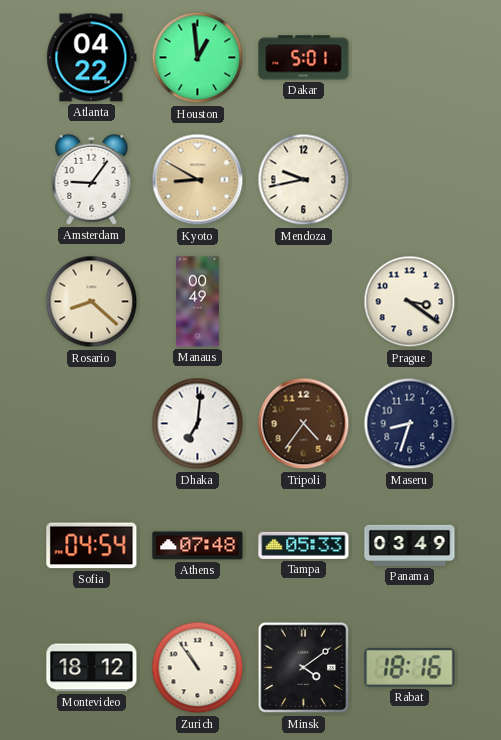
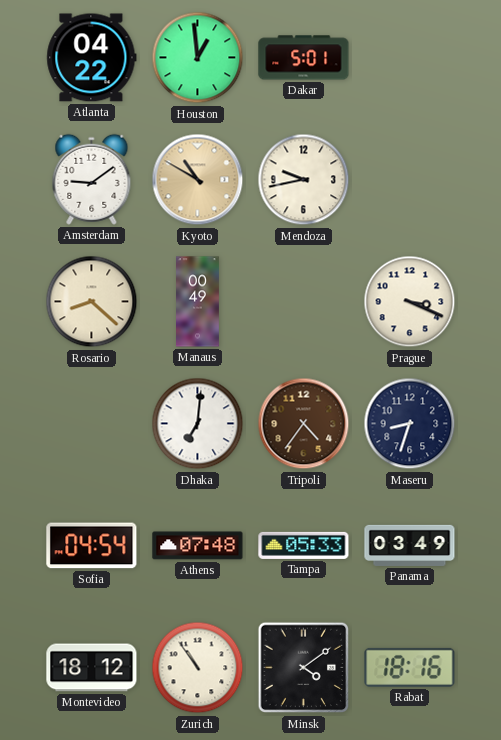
Amsterdam: 9:06 -> 9:09
Kyoto: 8:50 -> 10:50
Prague: 3:21 -> 3:19
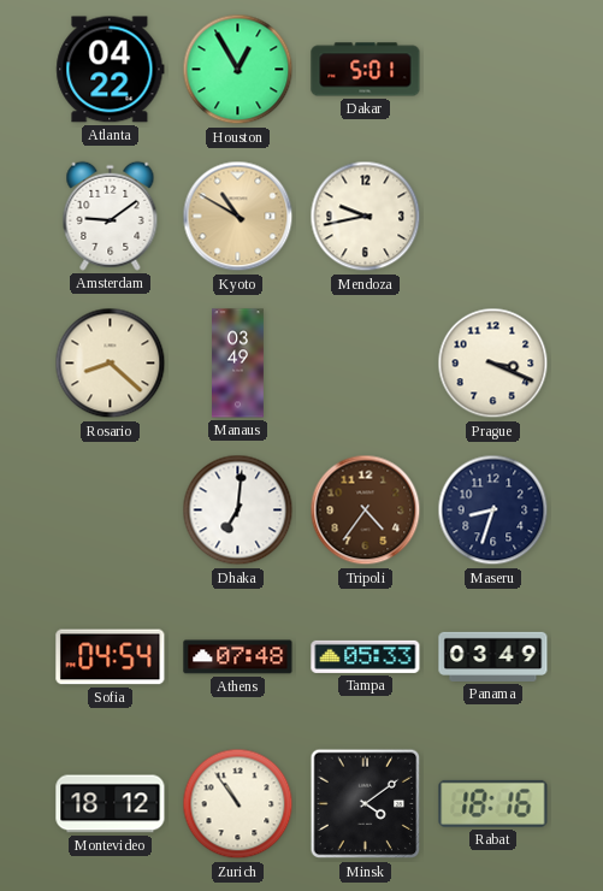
Houston: 12:59 -> 12:55
Manaus: 00:49 -> 03:49
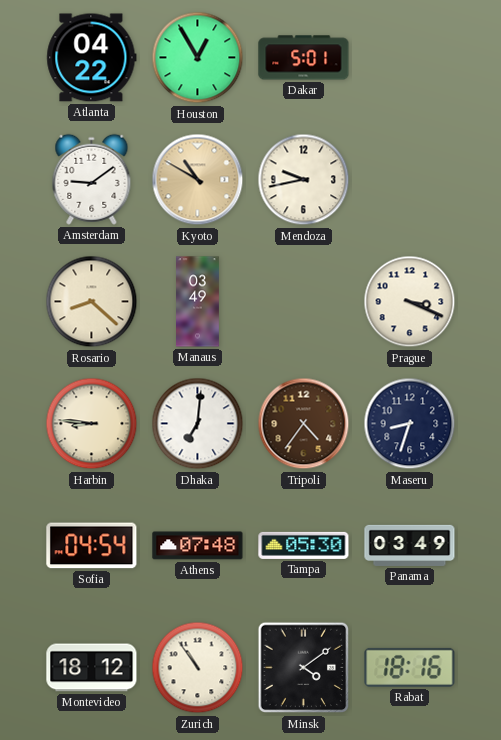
Harbin: none -> 8:46
Tampa: 05:33 -> 05:30
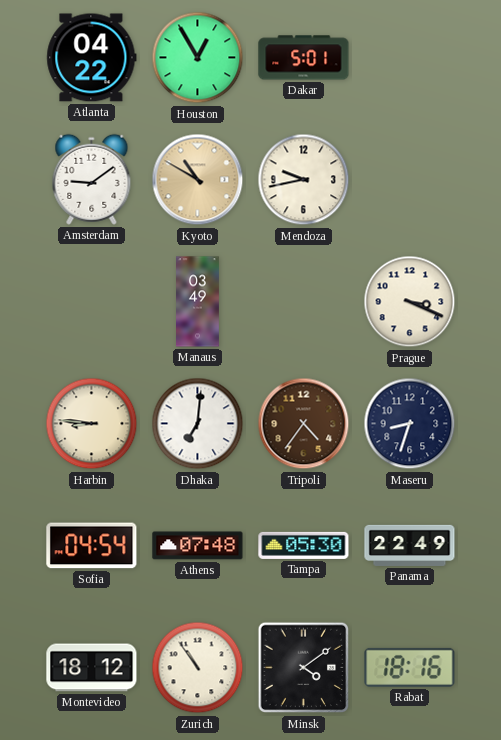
Rosario: 8:22 -> none
Panama: 03:49 -> 22:49
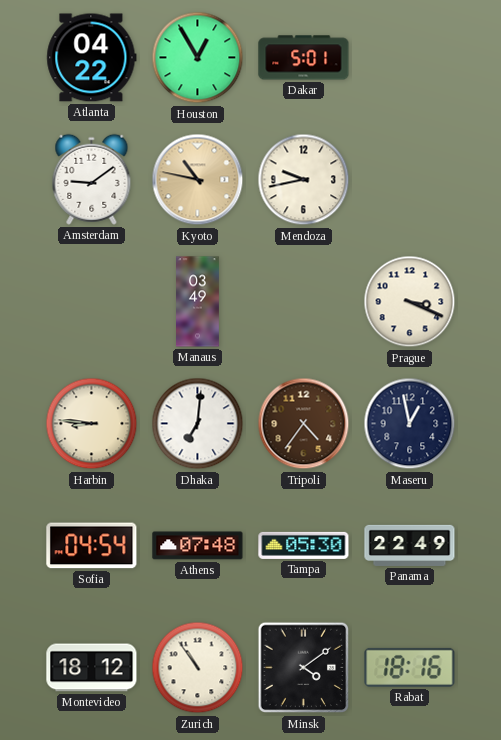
Kyoto: 10:50 -> 10:47
Maseru: 8:33 -> 12:58
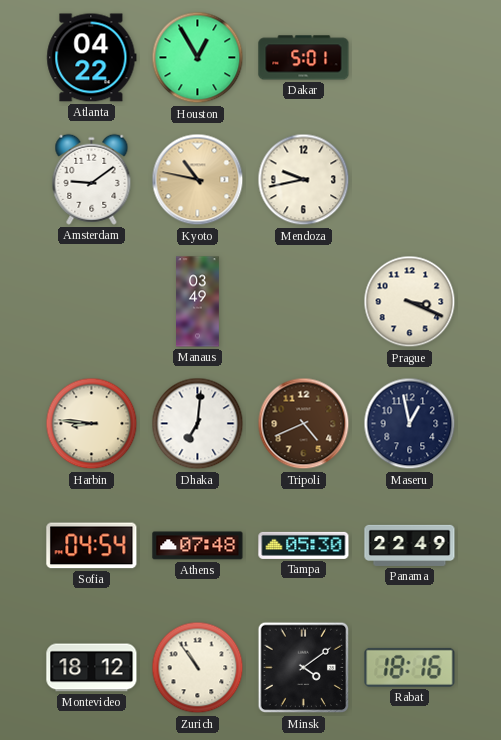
Tripoli: 4:36 -> 4:41
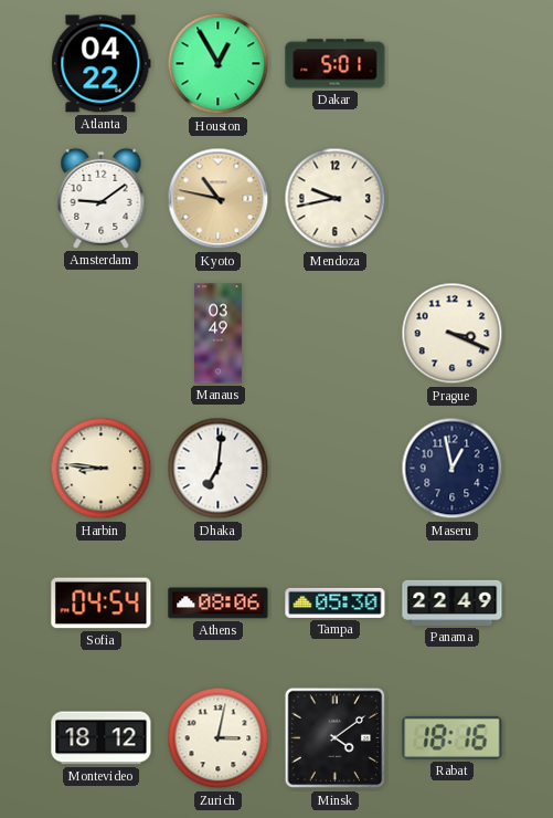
Tripoli: 4:41 -> none
Athens: 07:48 -> 08:06
Zurich: 10:54 -> 3:02
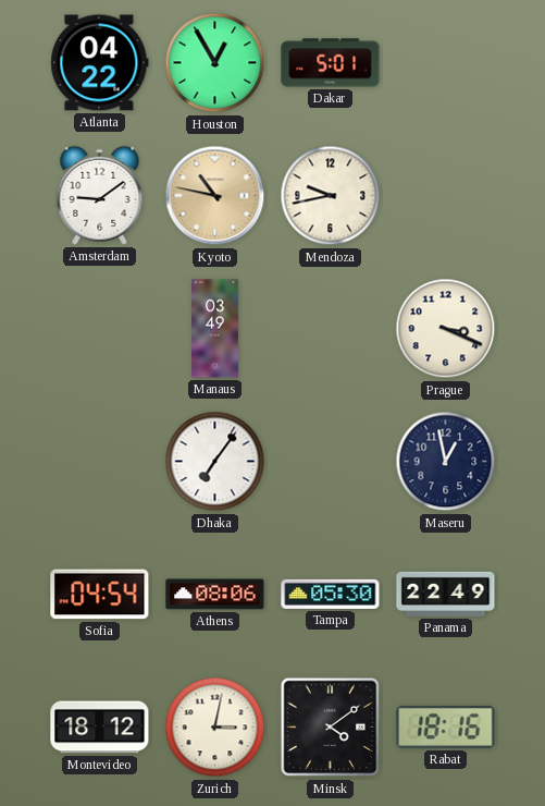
Harbin: 8:46 -> none
Dhaka: 7:01 -> 7:06
